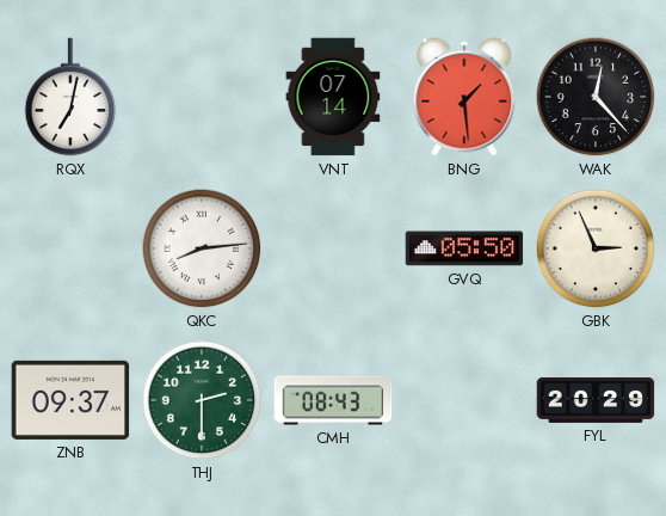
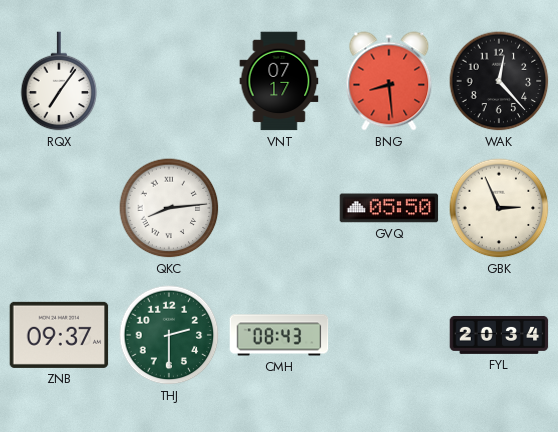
RQX: 7:02 -> 7:06
VNT: 07:14 -> 07:17
BNG: 1:29 -> 8:29
FYL: 20:29 -> 20:34
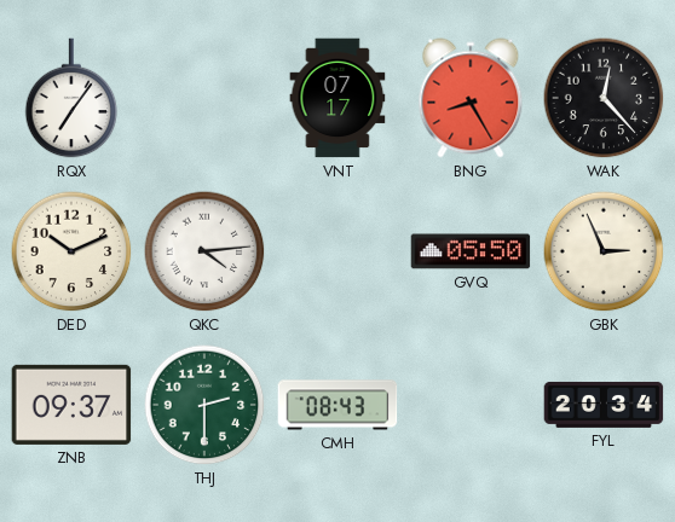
BNG: 8:29 -> 8:25
DED: none -> 10:11
QKC: 8:14 -> 4:14
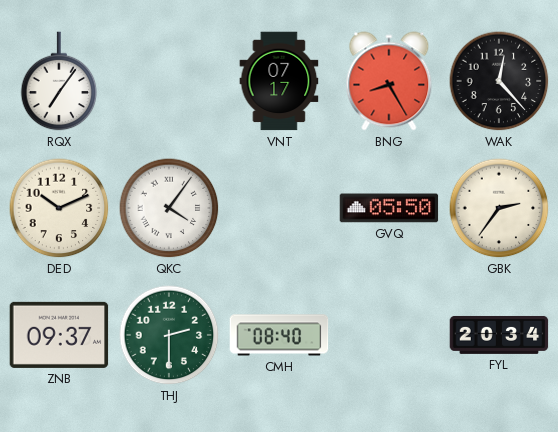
QKC: 4:14 -> 4:06
GBK: 2:56 -> 2:36
CMH: 08:43 -> 08:40
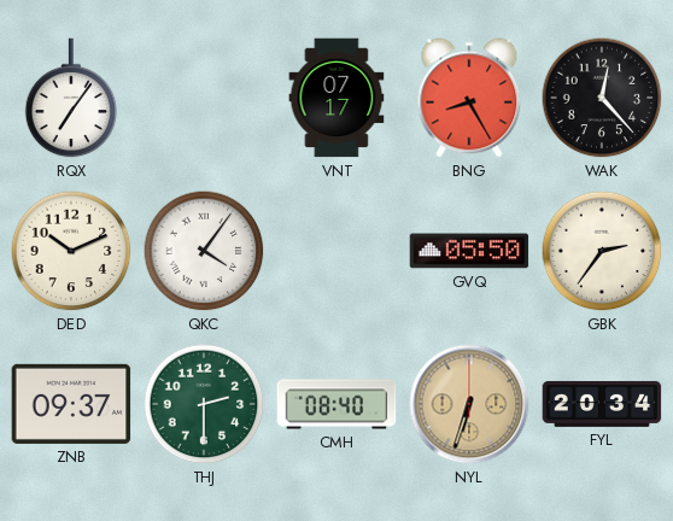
NYL: none -> 6:33
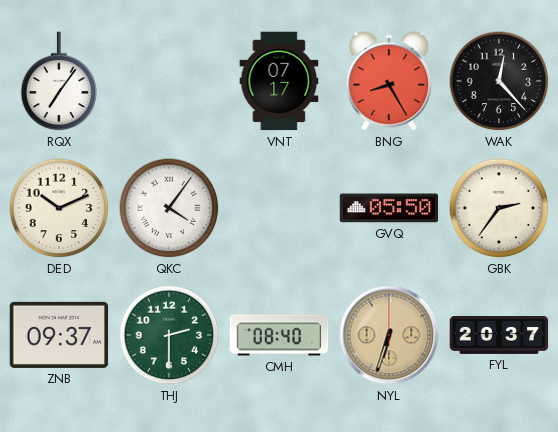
FYL: 20:34 -> 20:37
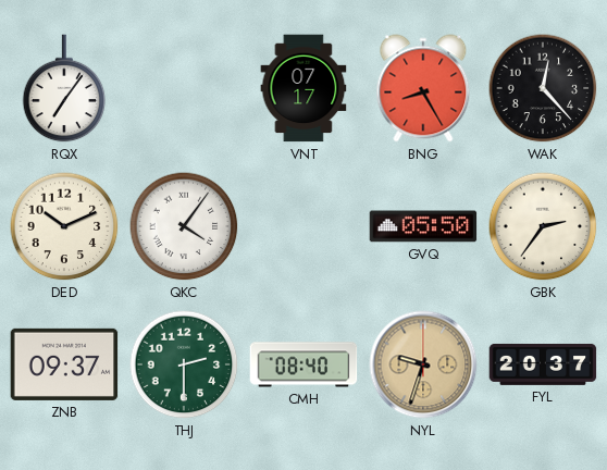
NYL: 6:33 -> 9:33
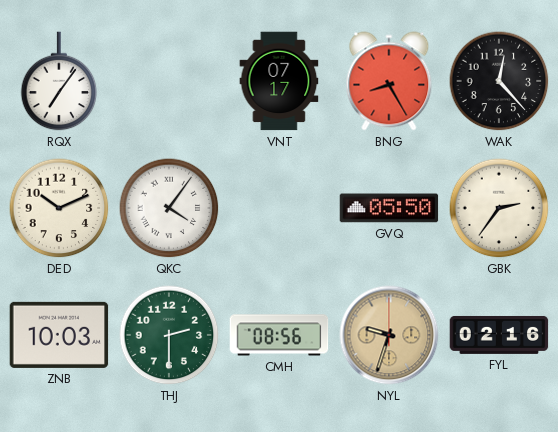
ZNB: 09:37 -> 10:03
CMH: 08:40 -> 08:56
FYL: 20:37 -> 02:16
